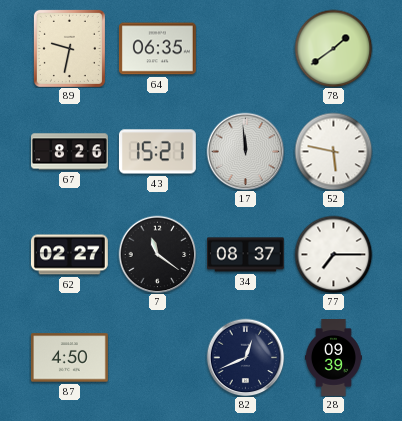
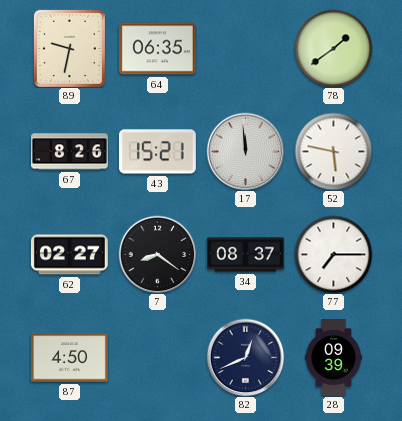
7: 11:21 -> 8:21
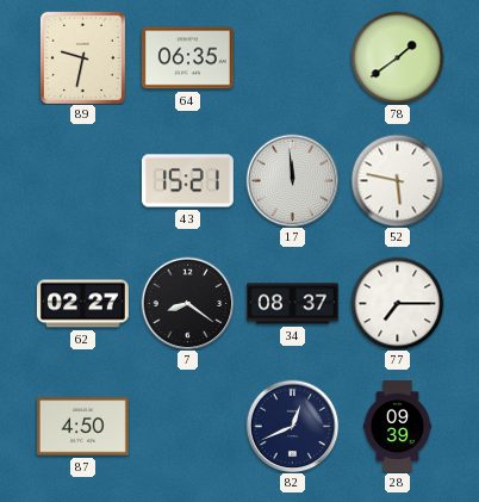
67: 8:26 -> none
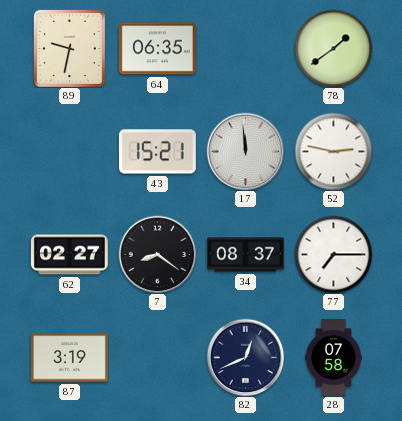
52: 5:47 -> 2:47
87: 4:50 -> 3:19
28: 09:39 -> 07:58
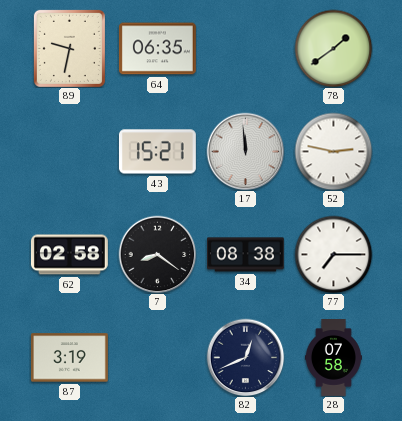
62: 02:27 -> 02:58
34: 08:37 -> 08:38
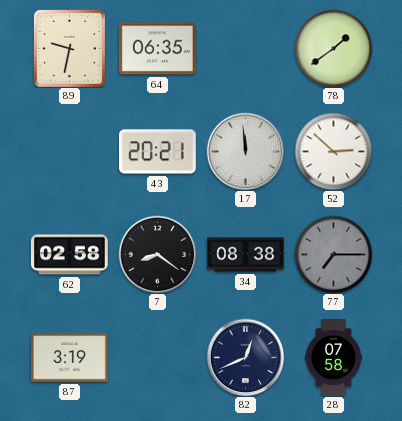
43: 15:21 -> 20:21
52: 2:47 -> 2:52
77 dial: white -> grey
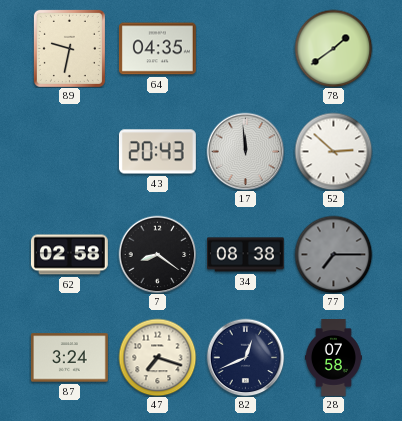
64: 06:35 -> 04:35
43: 20:21 -> 20:43
87: 3:19 -> 3:24
47: none -> 7:18
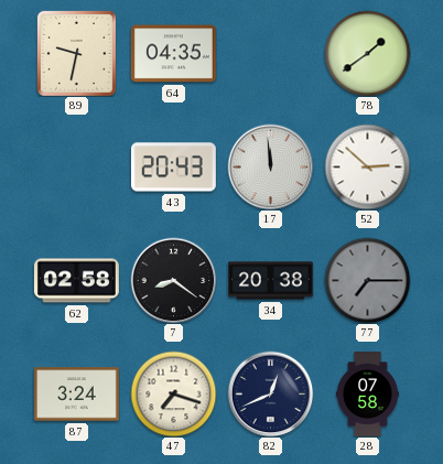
34: 08:38 -> 20:38
